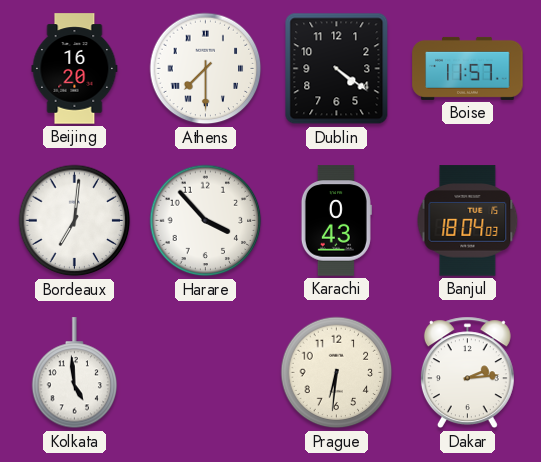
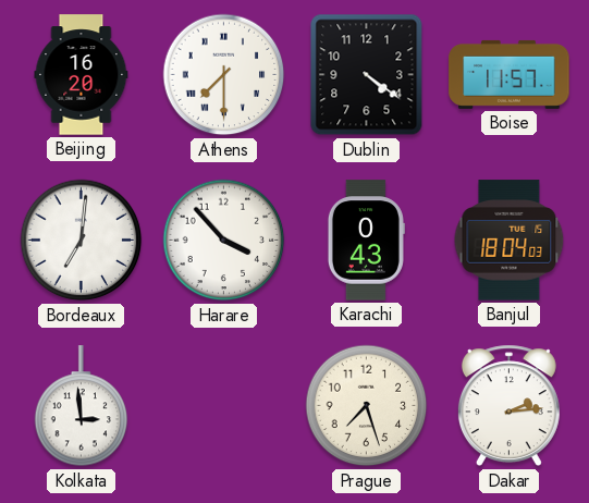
Kolkata: 4:59 -> 2:59
Prague: 6:31 -> 7:27
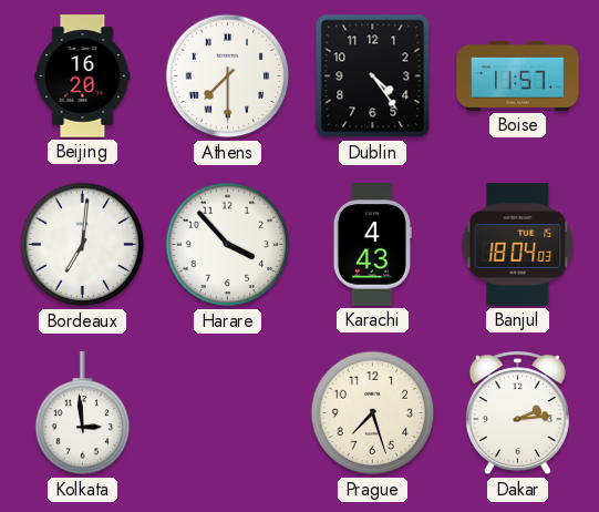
Dublin: 4:21 -> 4:24
Karachi: 0:43 -> 4:43
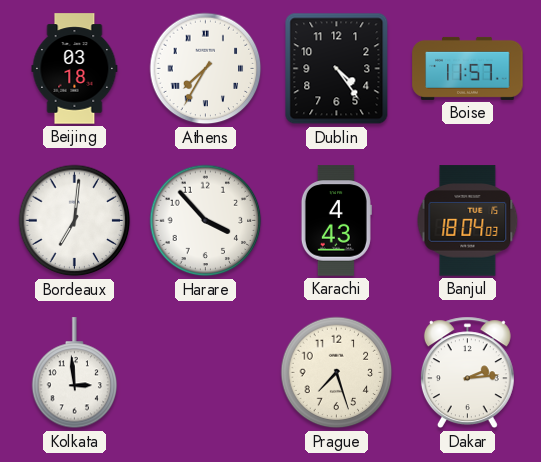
Beijing: 16:20 -> 03:18
Athens: 7:30 -> 7:35
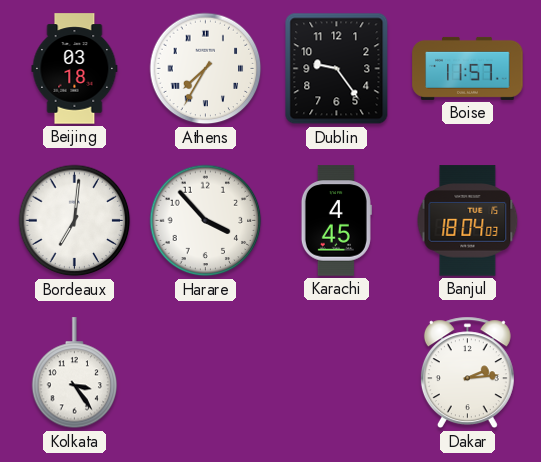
Dublin: 4:24 -> 9:24
Karachi: 4:43 -> 4:45
Kolkata: 2:59 -> 3:24
Prague: 7:27 -> none
